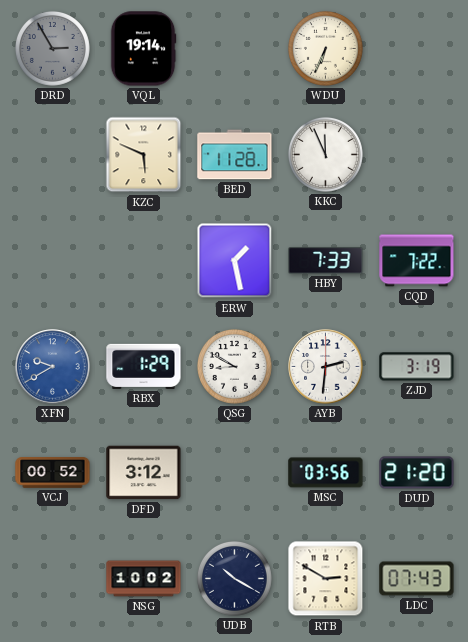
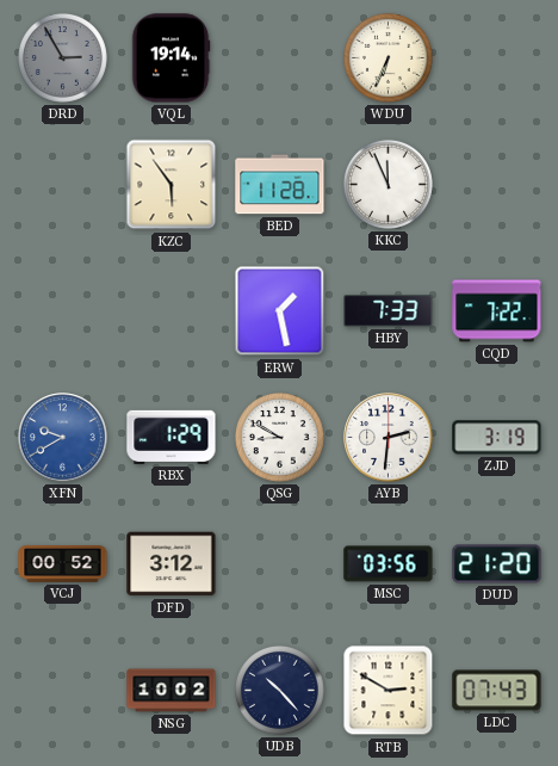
KZC: 5:49 -> 5:54
UDB: 10:20 -> 10:23
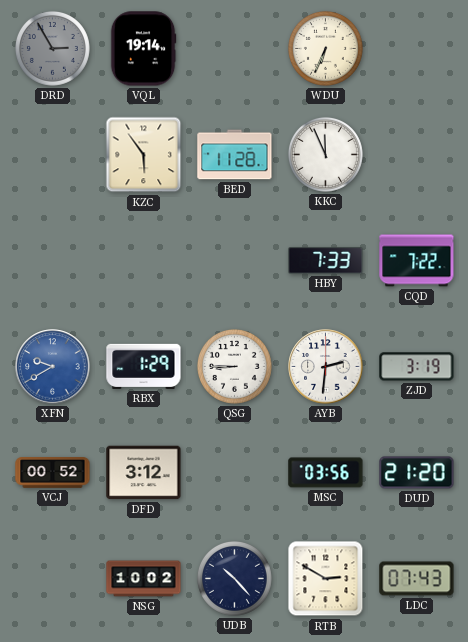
ERW: 1:28 -> none
QSG: 8:50 -> 8:45
